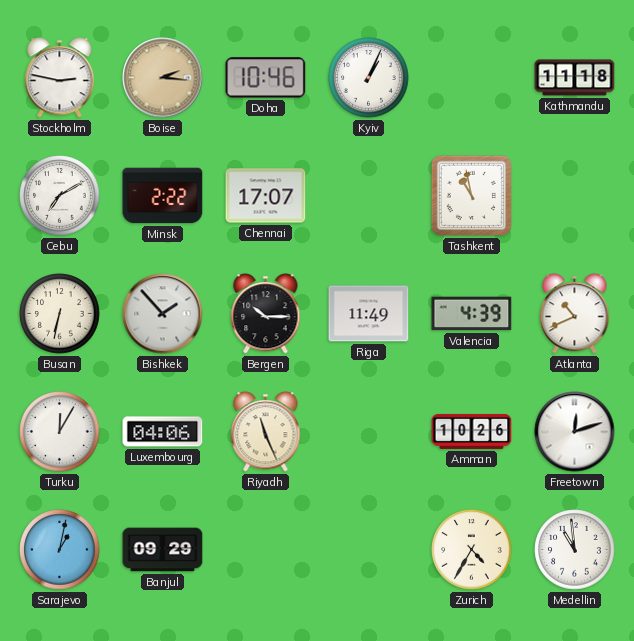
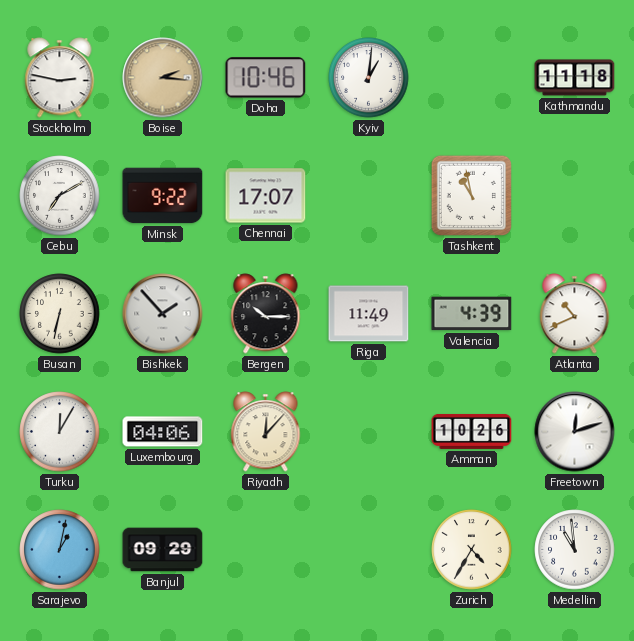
Kyiv: 1:04 -> 1:01
Minsk: 2:22 -> 9:22
Riyadh: 11:26 -> 12:07
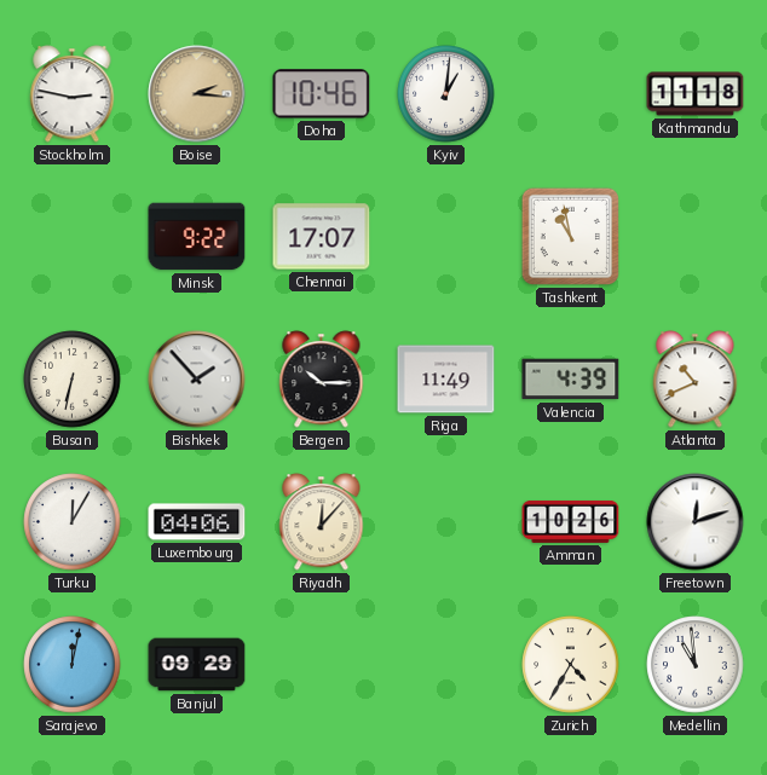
Cebu: 7:10 -> none
Sarajevo: 1:02 -> 12:02
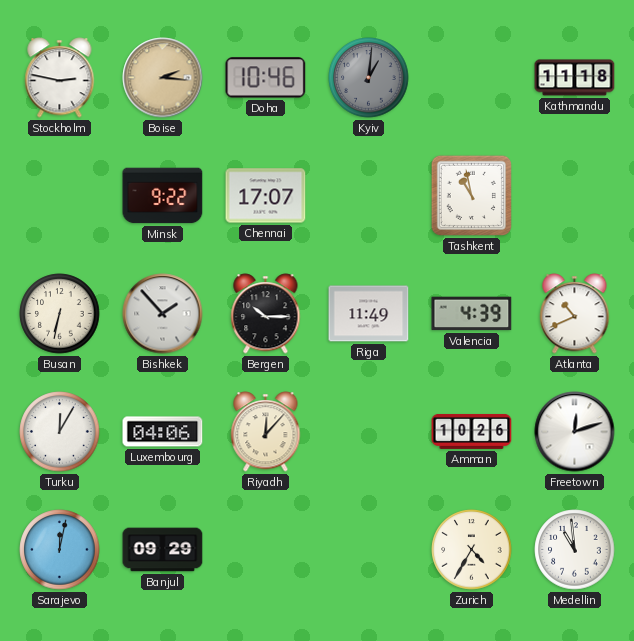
Kyiv dial: white -> grey
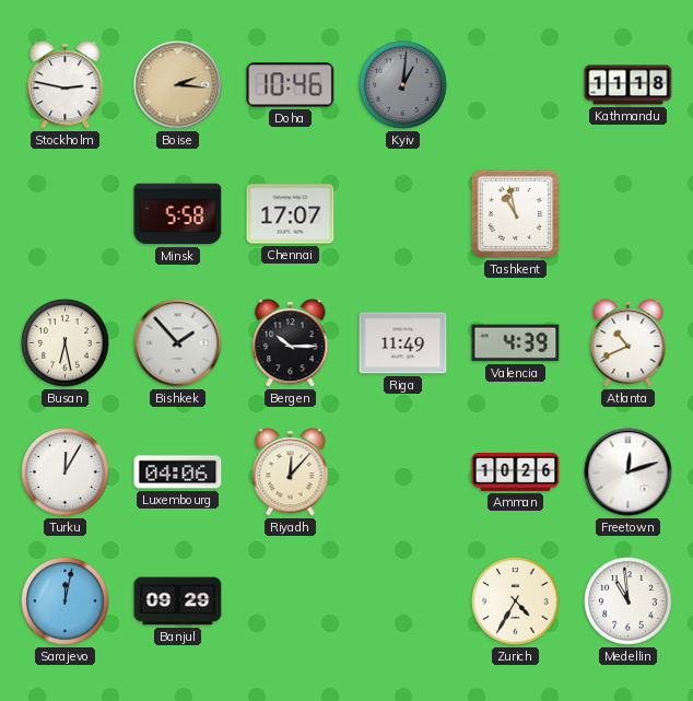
Minsk: 9:22 -> 5:58
Busan: 6:32 -> 6:28
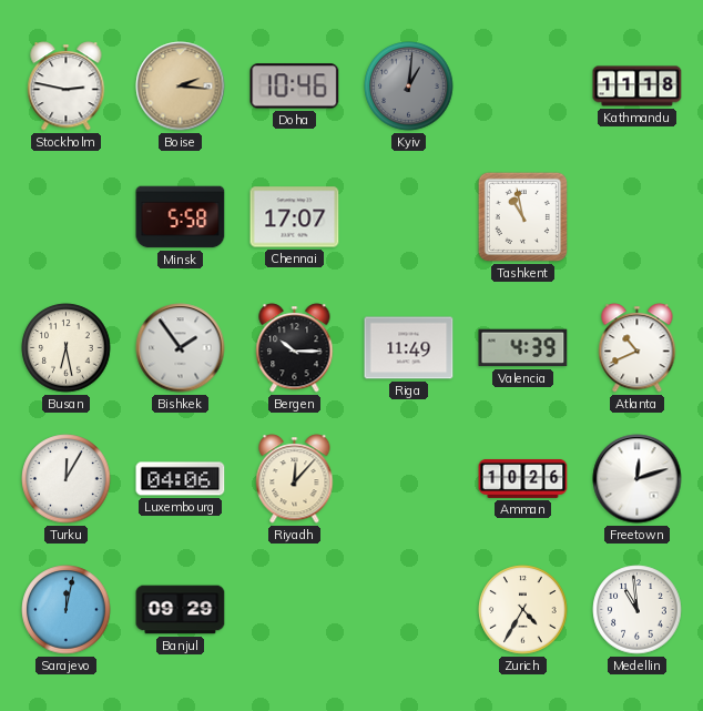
Bishkek: 1:53 -> 1:54
